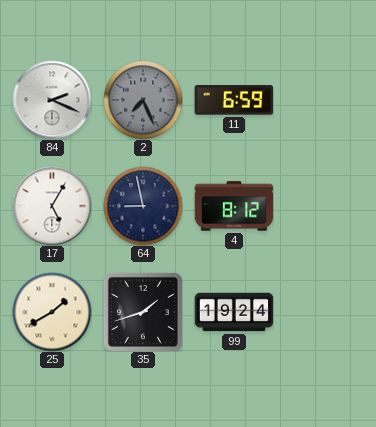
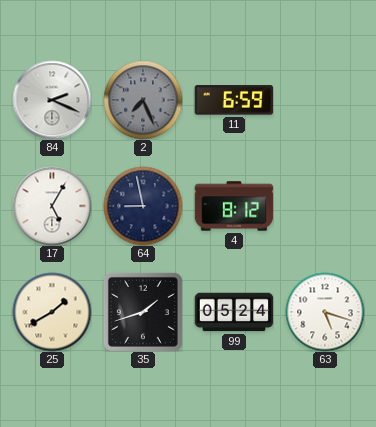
99: 19:24 -> 05:24
63: none -> 5:18
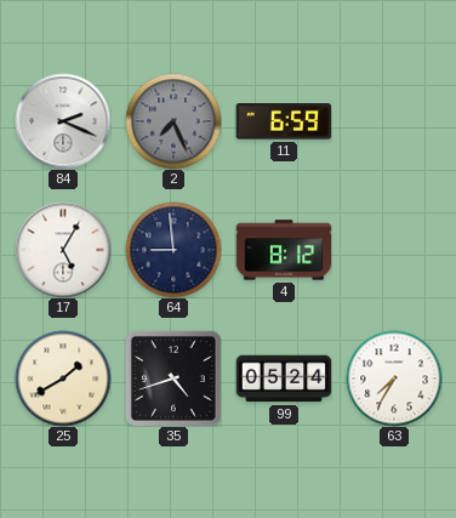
64: 8:58 -> 8:59
35: 1:42 -> 4:42
63: 5:18 -> 7:35
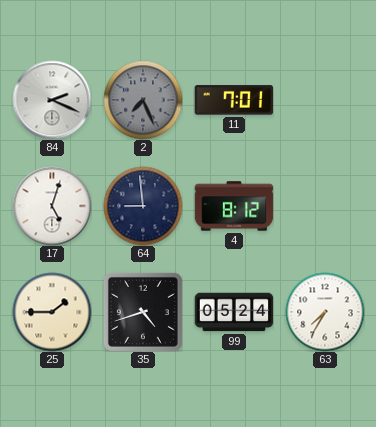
11: 6:59 -> 7:01
17: 5:05 -> 5:03
25: 1:40 -> 1:45
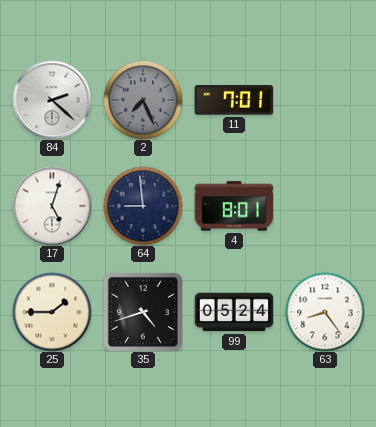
84: 2:19 -> 2:22
4: 8:12 -> 8:01
63: 7:35 -> 8:24
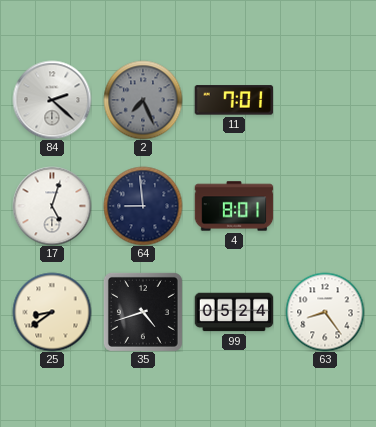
25: 1:45 -> 8:39
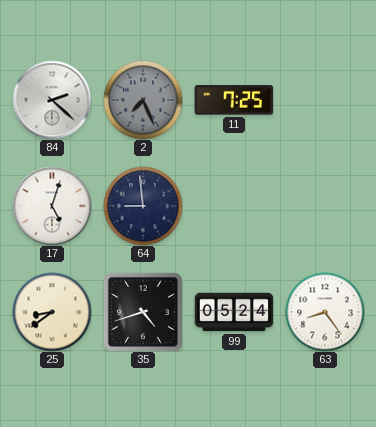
11: 7:01 -> 7:25
4: 8:01 -> none
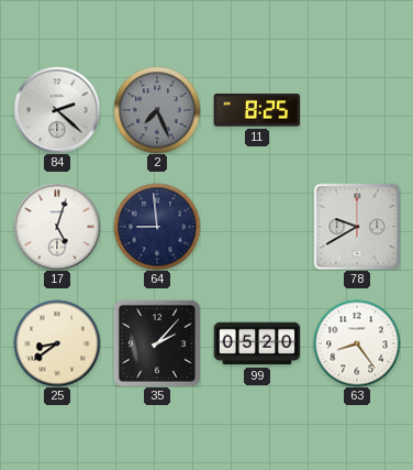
11: 7:25 -> 8:25
78: none -> 9:40
35: 4:42 -> 2:07
99: 05:24 -> 05:20
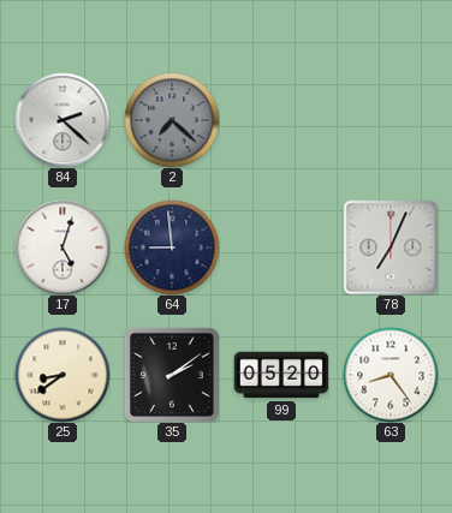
2: 7:26 -> 7:22
11: 8:25 -> none
78: 9:40 -> 7:04
35: 2:07 -> 2:09
